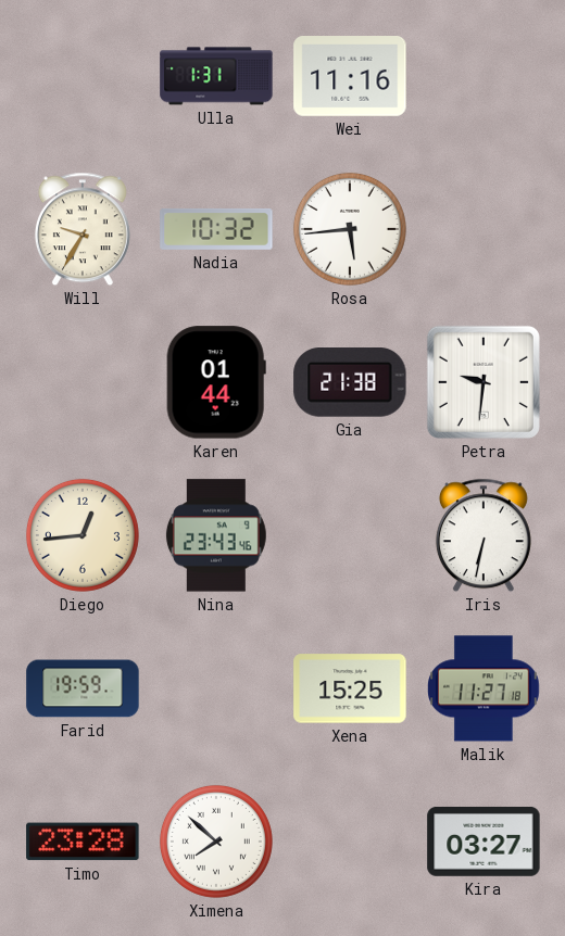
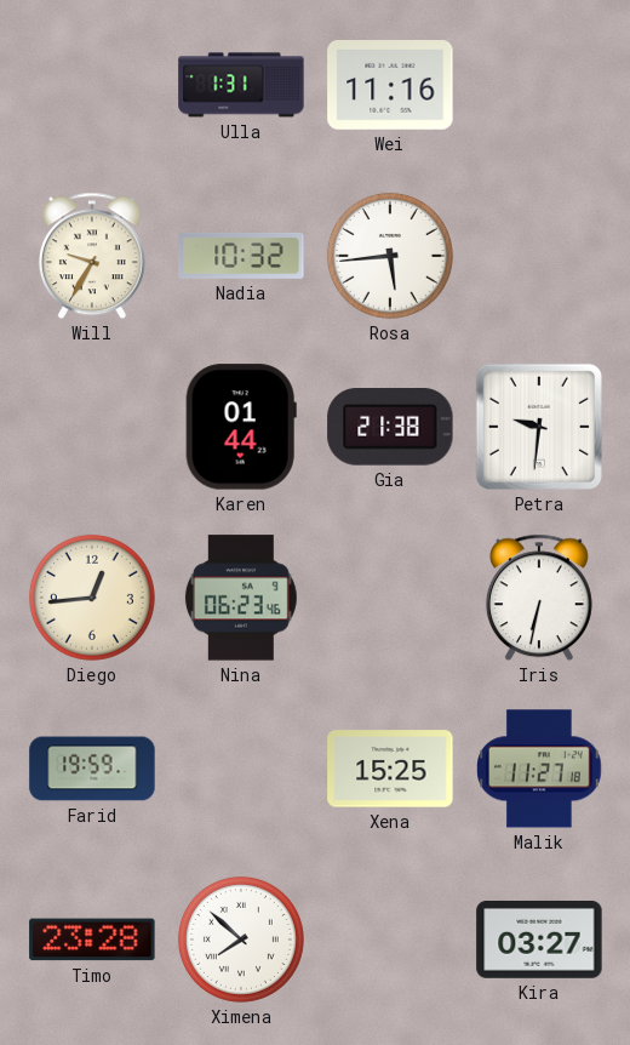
Nina: 23:43 -> 06:23
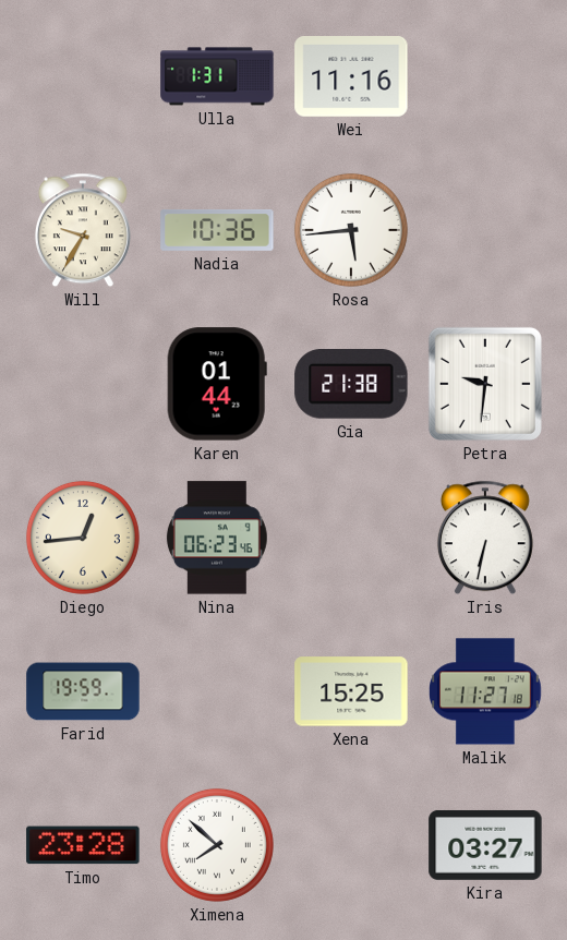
Nadia: 10:32 -> 10:36
